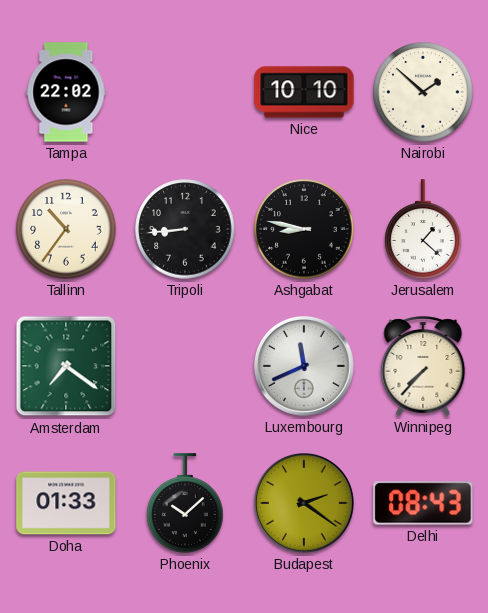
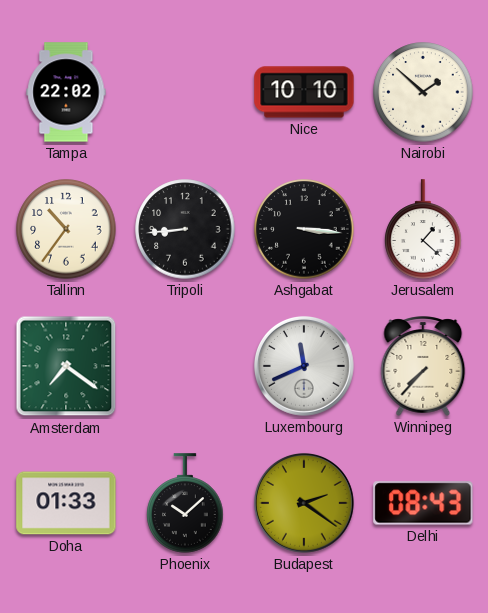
Ashgabat: 8:47 -> 3:16
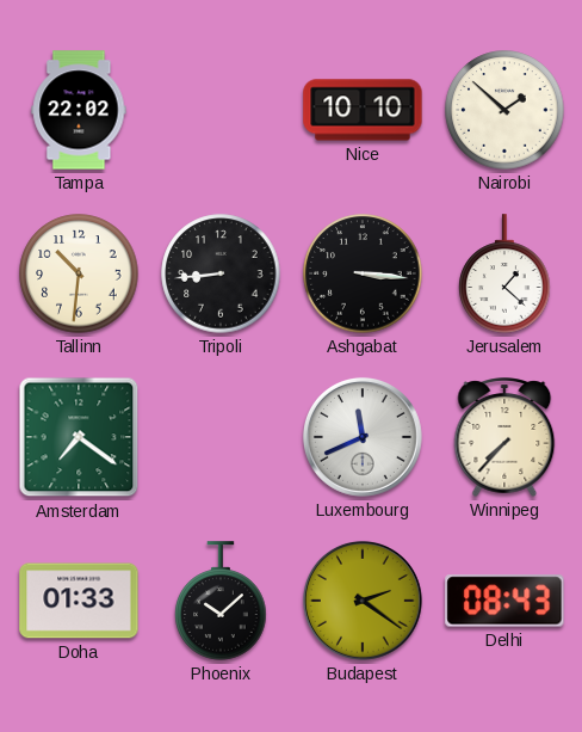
Tallinn: 10:36 -> 10:31
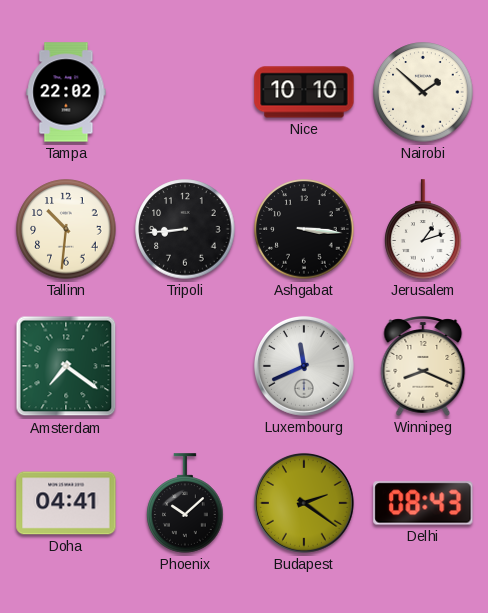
Jerusalem: 1:22 -> 1:12
Winnipeg: 7:37 -> 8:19
Doha: 01:33 -> 04:41
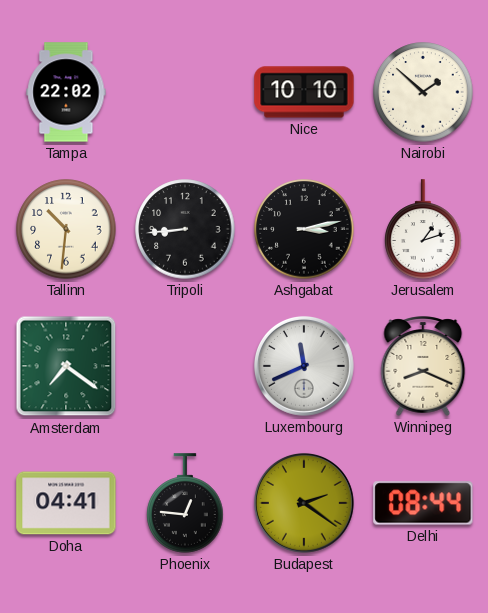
Ashgabat: 3:16 -> 3:13
Phoenix: 10:08 -> 12:46
Delhi: 08:43 -> 08:44
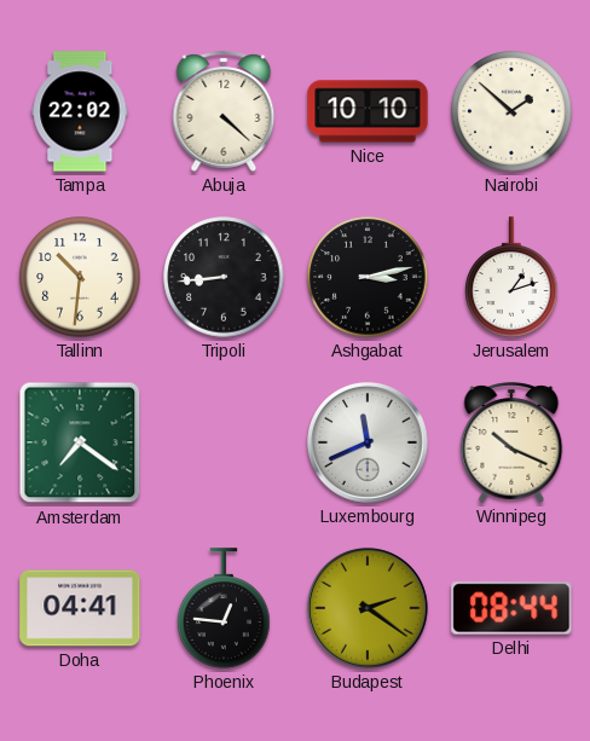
Abuja: none -> 4:22
Winnipeg: 8:19 -> 10:19
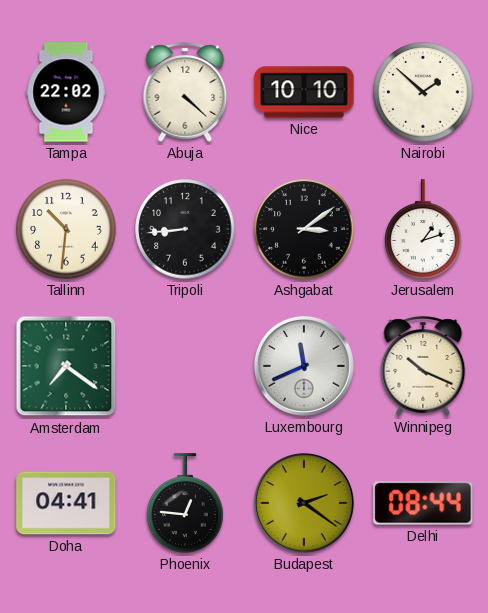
Ashgabat: 3:13 -> 3:09
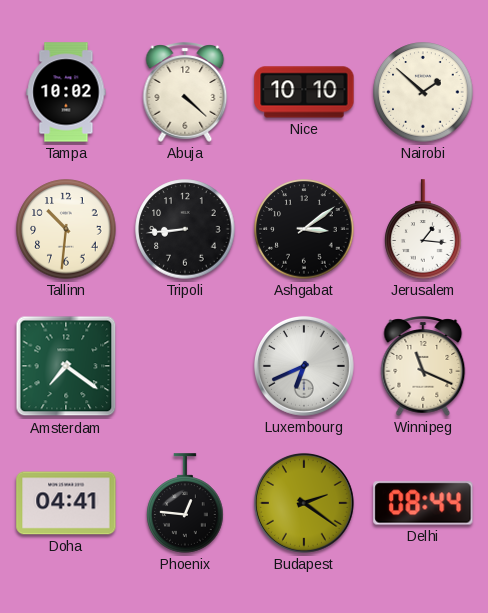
Tampa: 22:02 -> 10:02
Jerusalem: 1:12 -> 1:16
Luxembourg: 11:41 -> 6:41
Winnipeg: 10:19 -> 11:19
